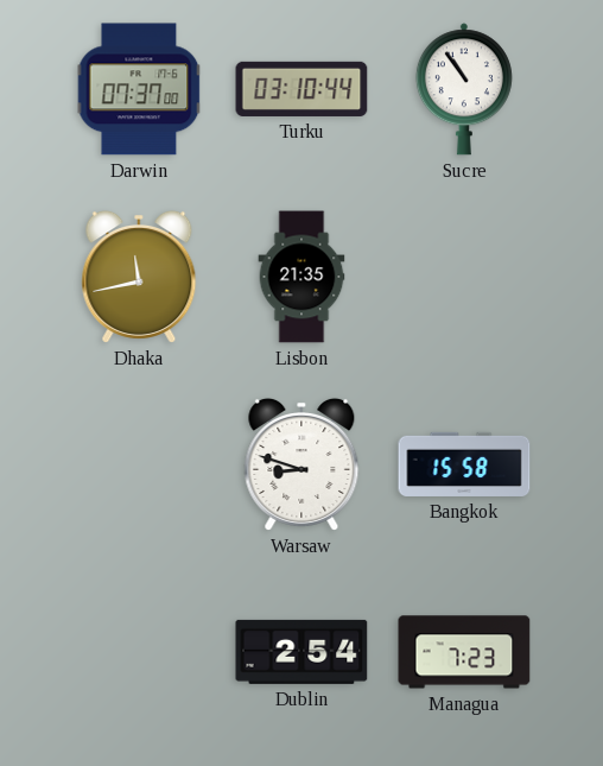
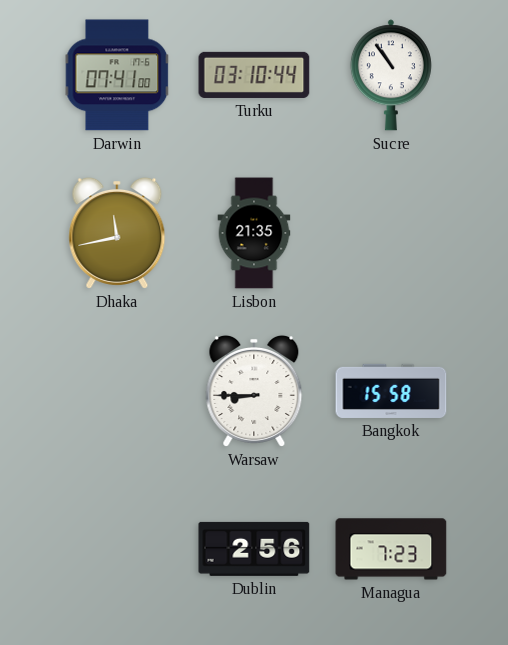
Darwin: 07:37 -> 07:41
Warsaw: 8:48 -> 8:45
Dublin: 2:54 -> 2:56
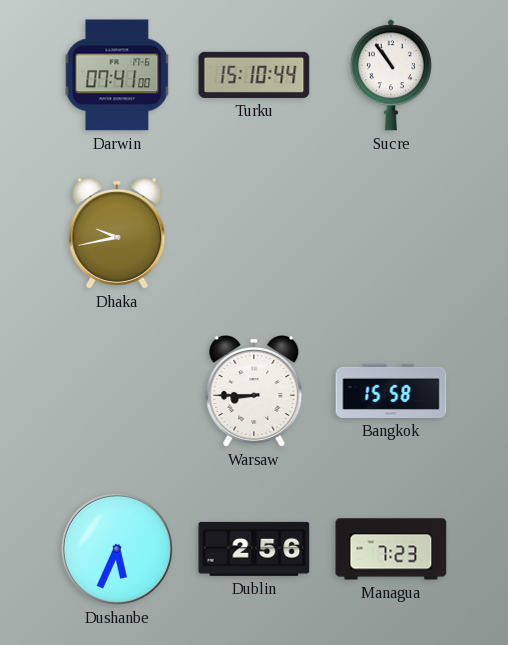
Turku: 03:10 -> 15:10
Dhaka: 11:43 -> 9:43
Lisbon: 21:35 -> none
Dushanbe: none -> 5:34
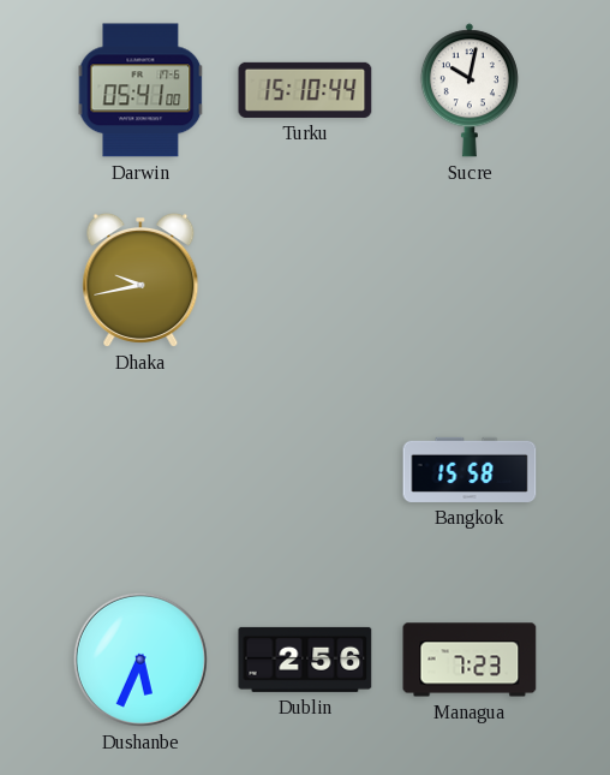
Darwin: 07:41 -> 05:41
Sucre: 10:54 -> 10:02
Warsaw: 8:45 -> none
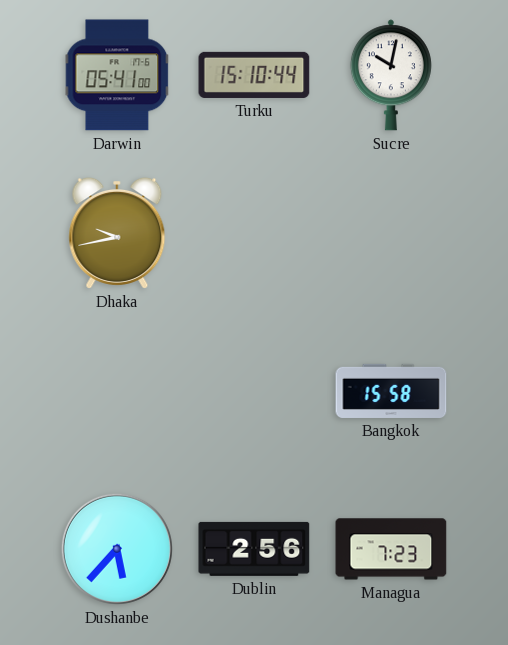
Dushanbe: 5:34 -> 5:37
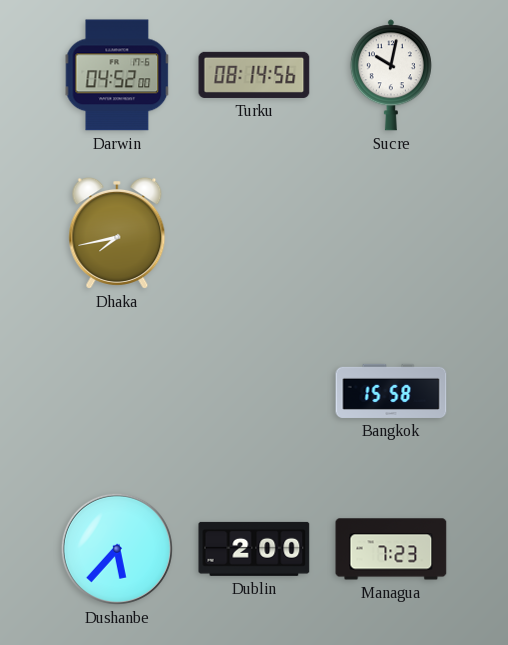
Darwin: 05:41 -> 04:52
Turku: 15:10 -> 08:14
Dhaka: 9:43 -> 7:43
Dublin: 2:56 -> 2:00
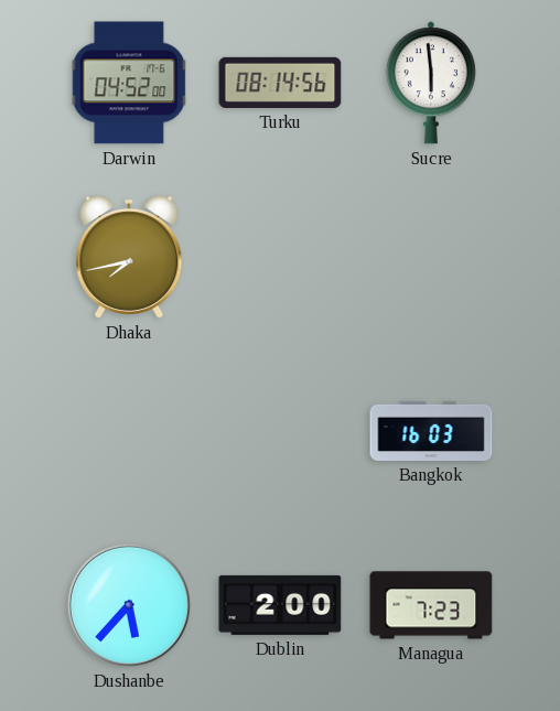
Sucre: 10:02 -> 5:59
Bangkok: 15:58 -> 16:03
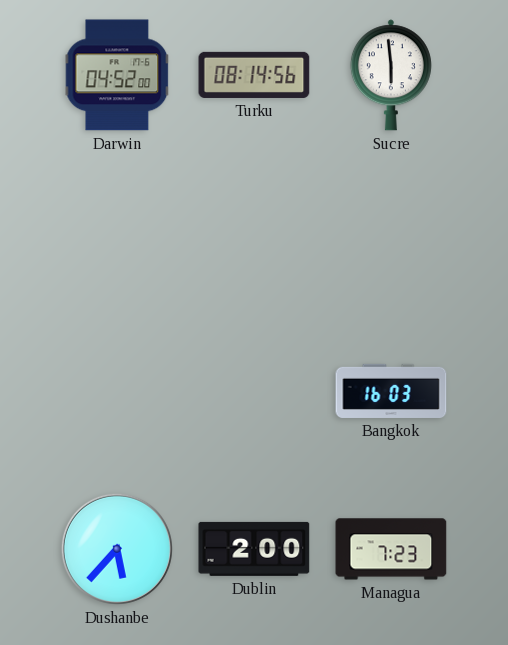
Dhaka: 7:43 -> none
